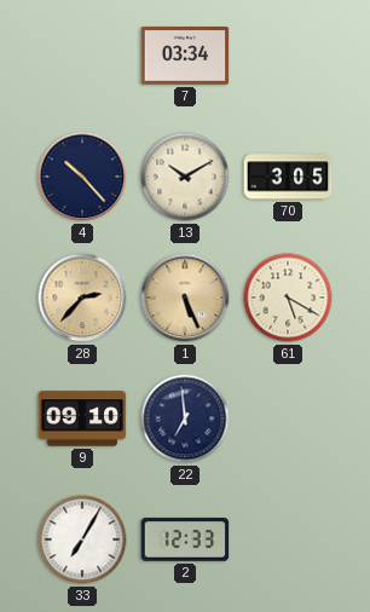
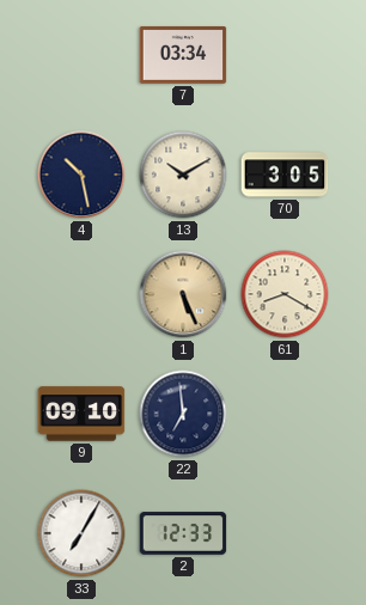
4: 10:23 -> 10:28
28: 2:37 -> none
61: 5:20 -> 8:20
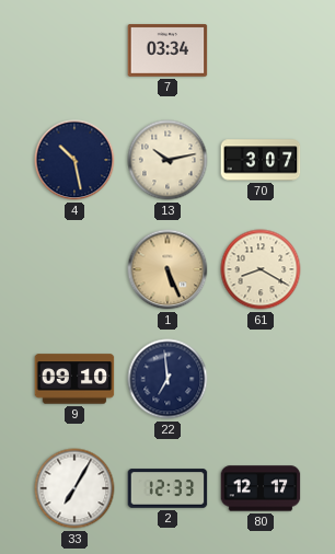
13: 10:10 -> 10:13
70: 3:05 -> 3:07
80: none -> 12:17
